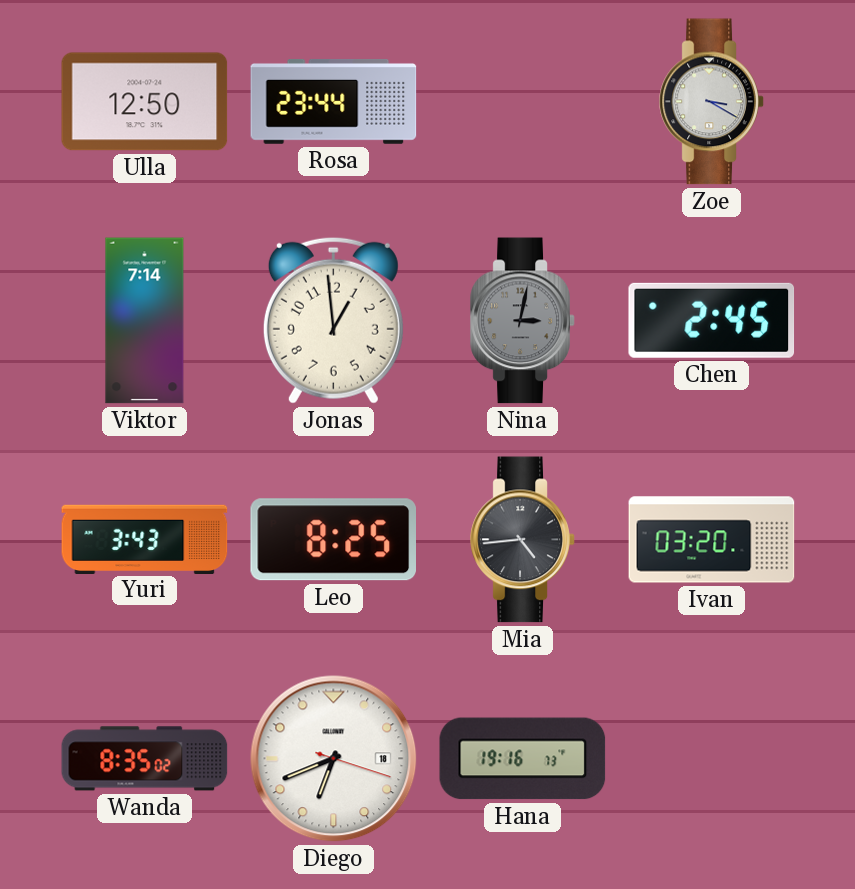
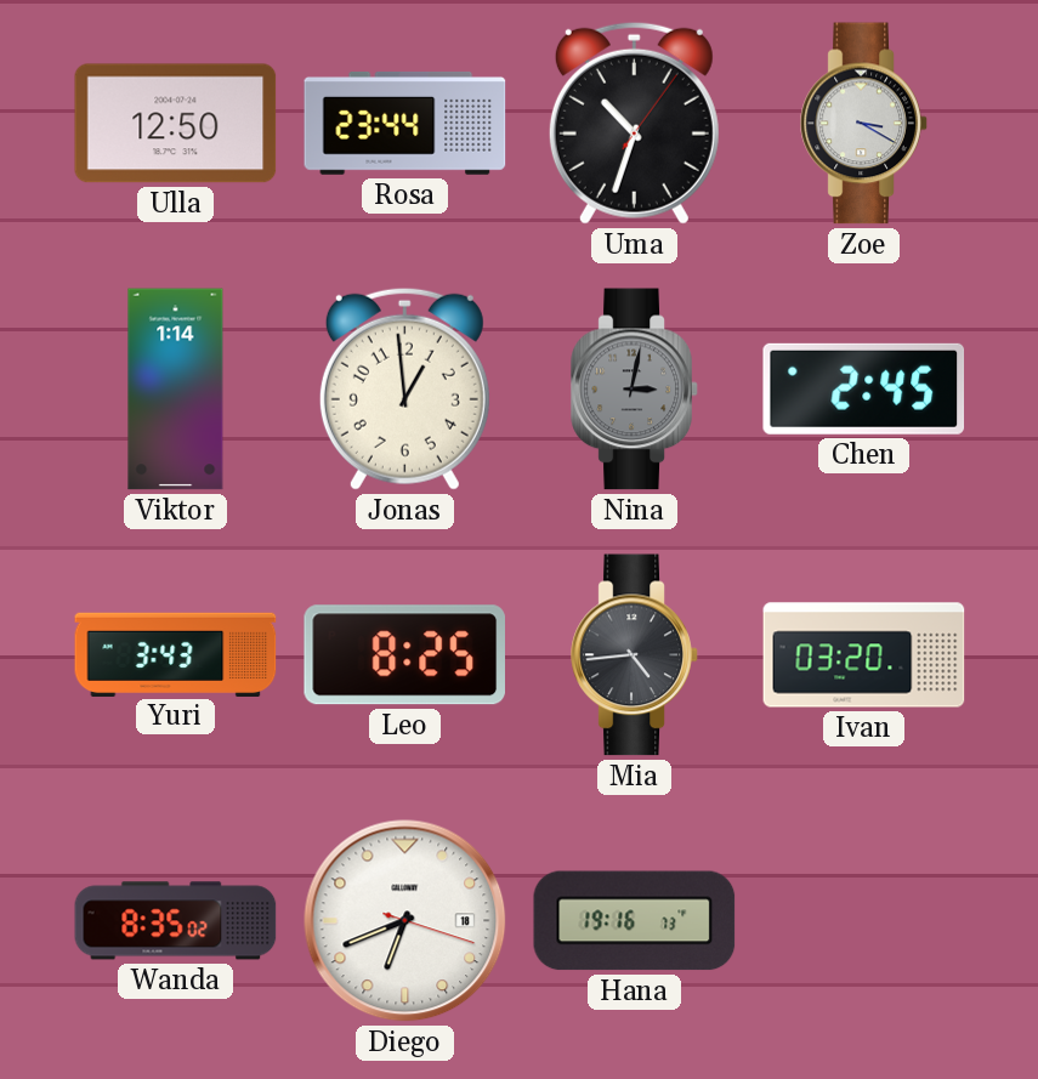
Uma: none -> 10:33
Viktor: 7:14 -> 1:14
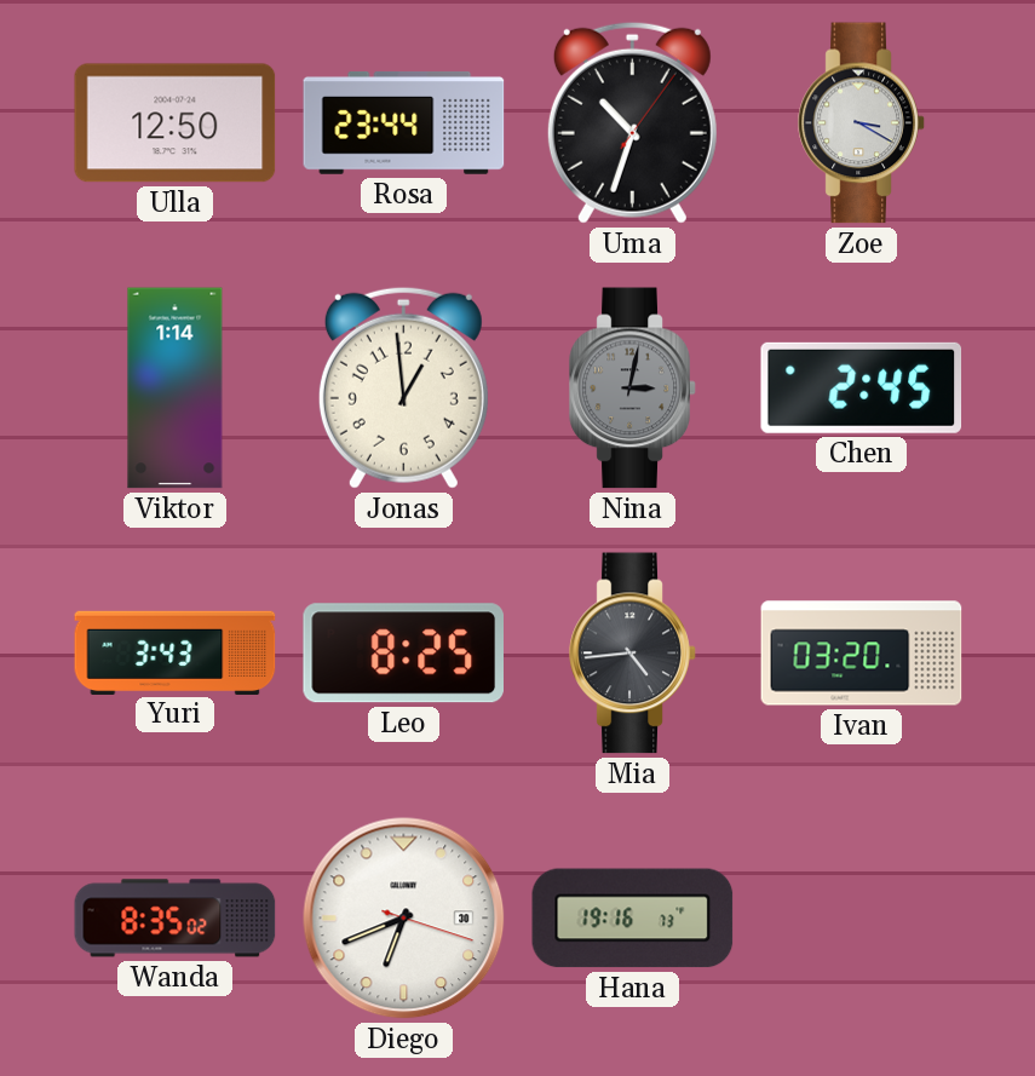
Diego date: 18 -> 30
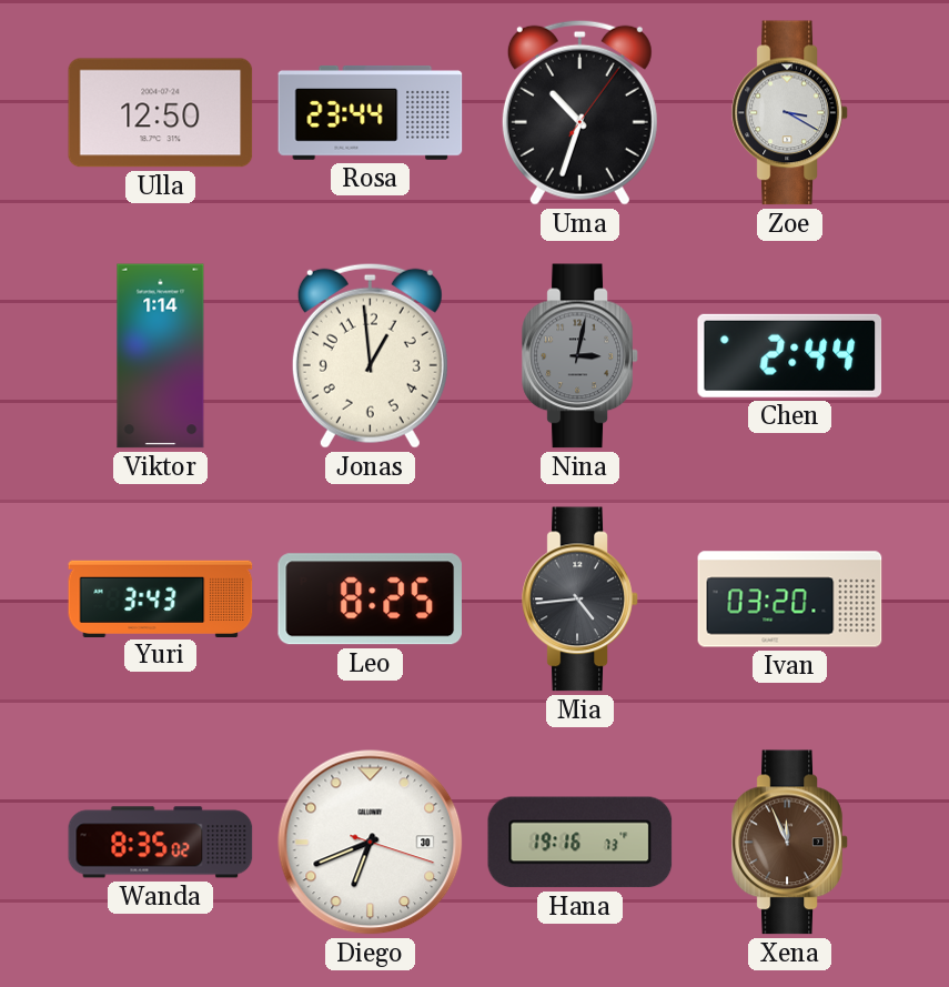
Chen: 2:45 -> 2:44
Xena: none -> 11:56
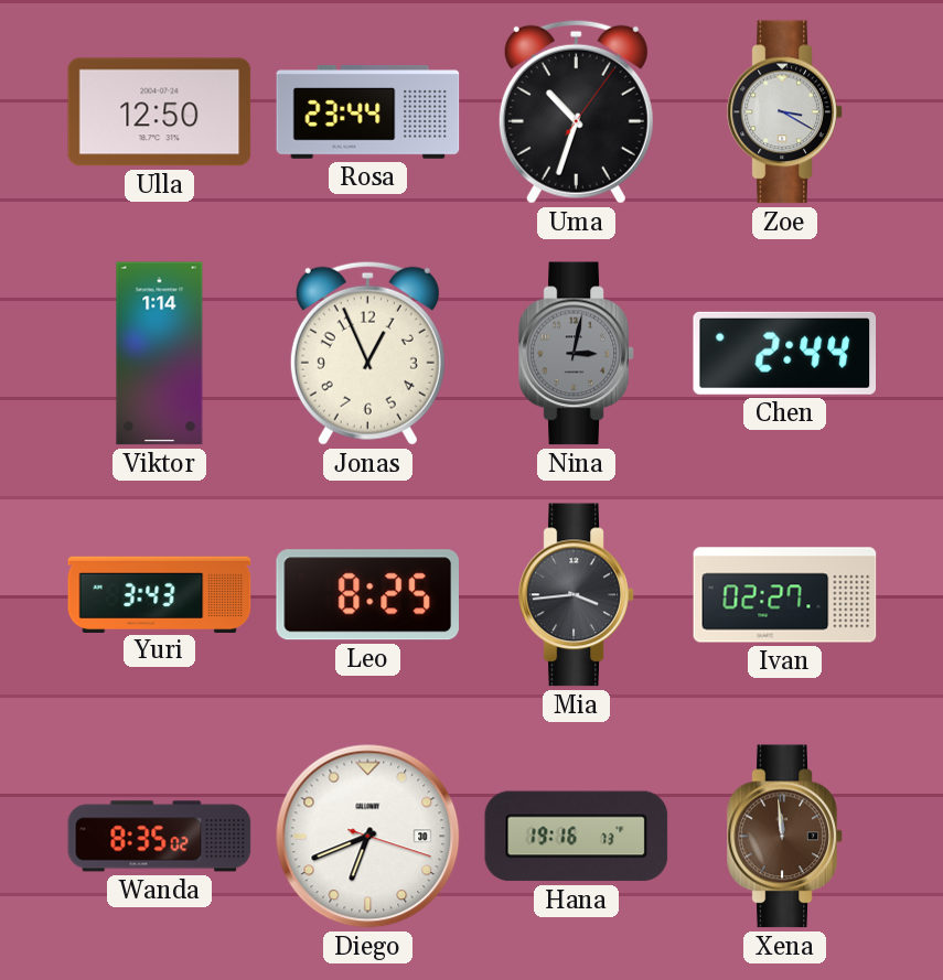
Jonas: 12:59 -> 12:56
Mia: 4:44 -> 3:44
Ivan: 03:20 -> 02:27
Xena: 11:56 -> 11:59
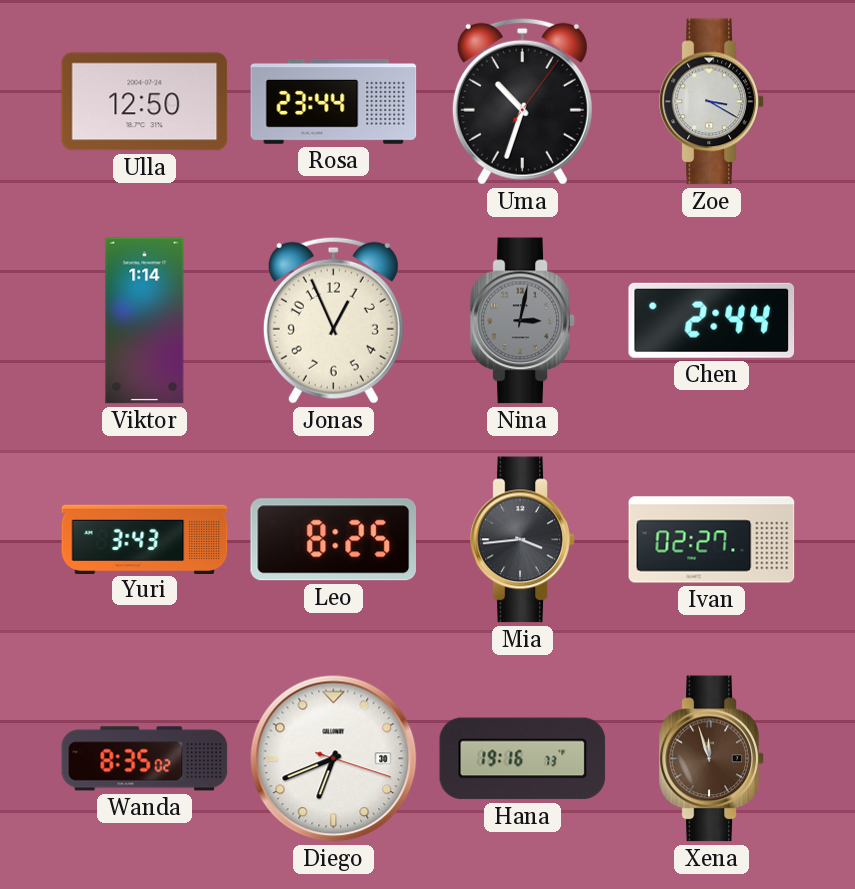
Xena: 11:59 -> 11:57
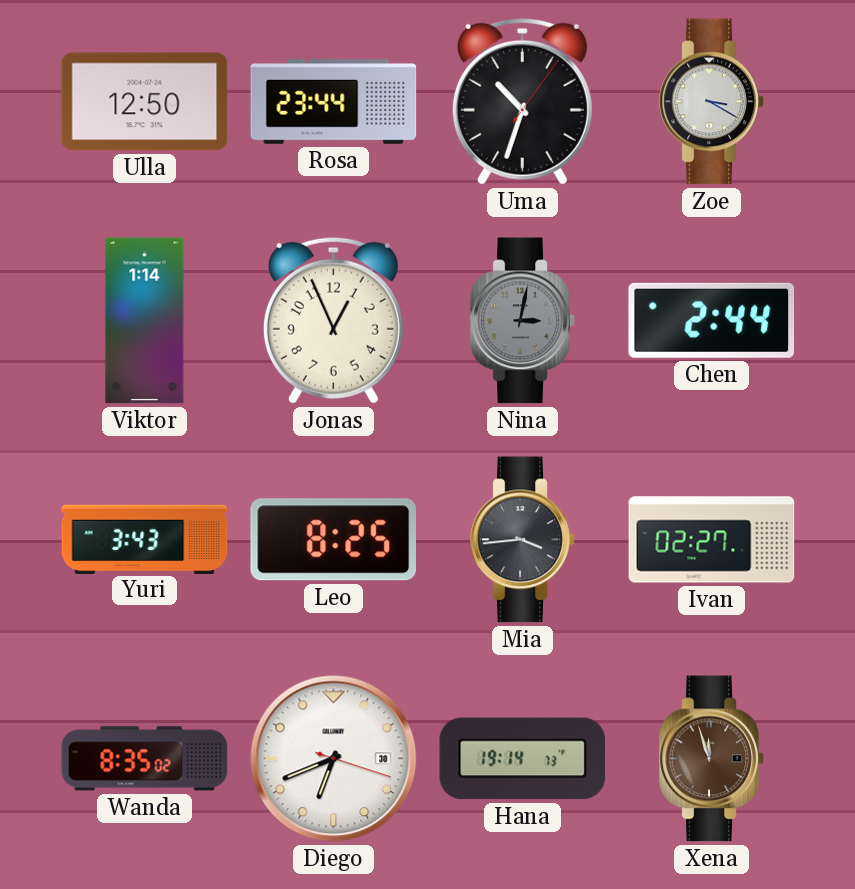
Hana: 19:16 -> 19:14
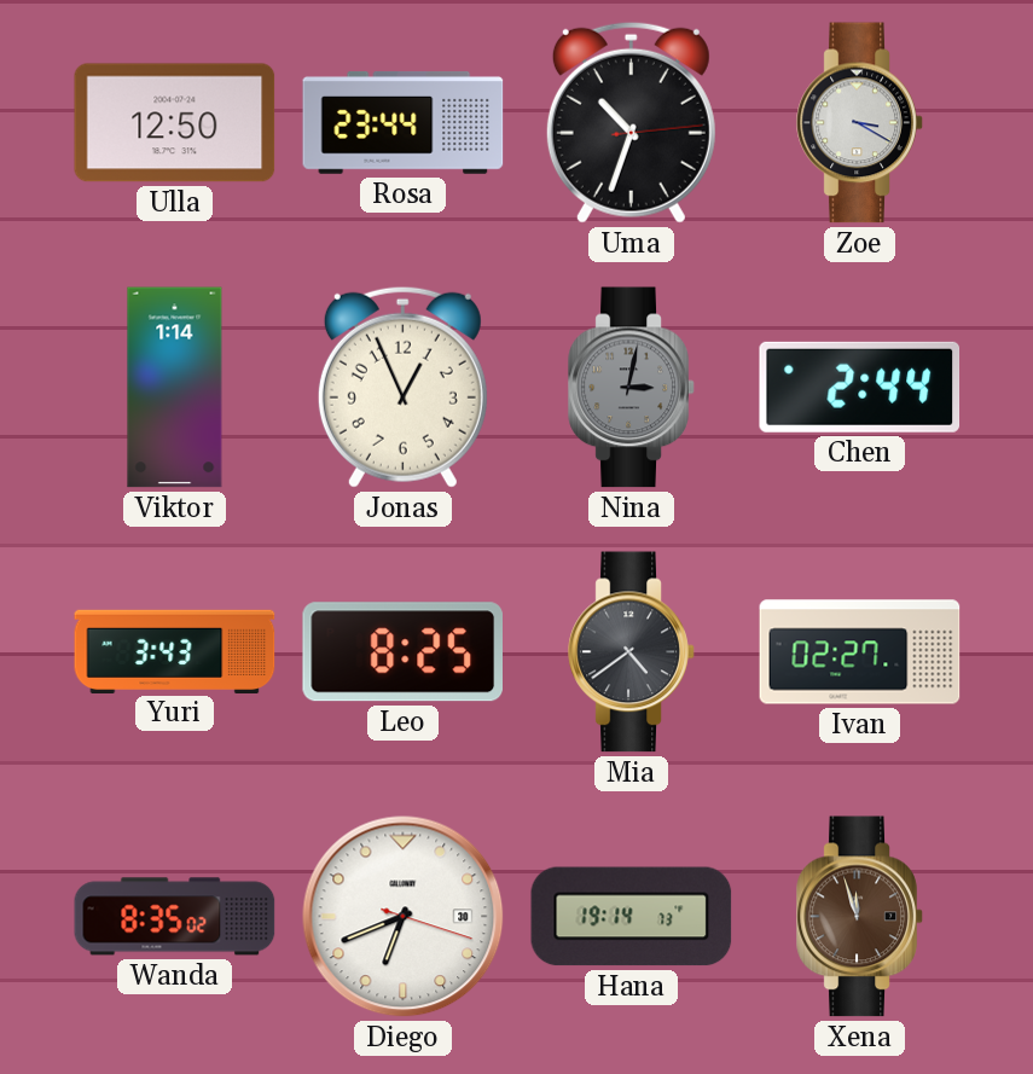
Uma: 10:33:06 -> 10:33:14
Mia: 3:44 -> 4:39
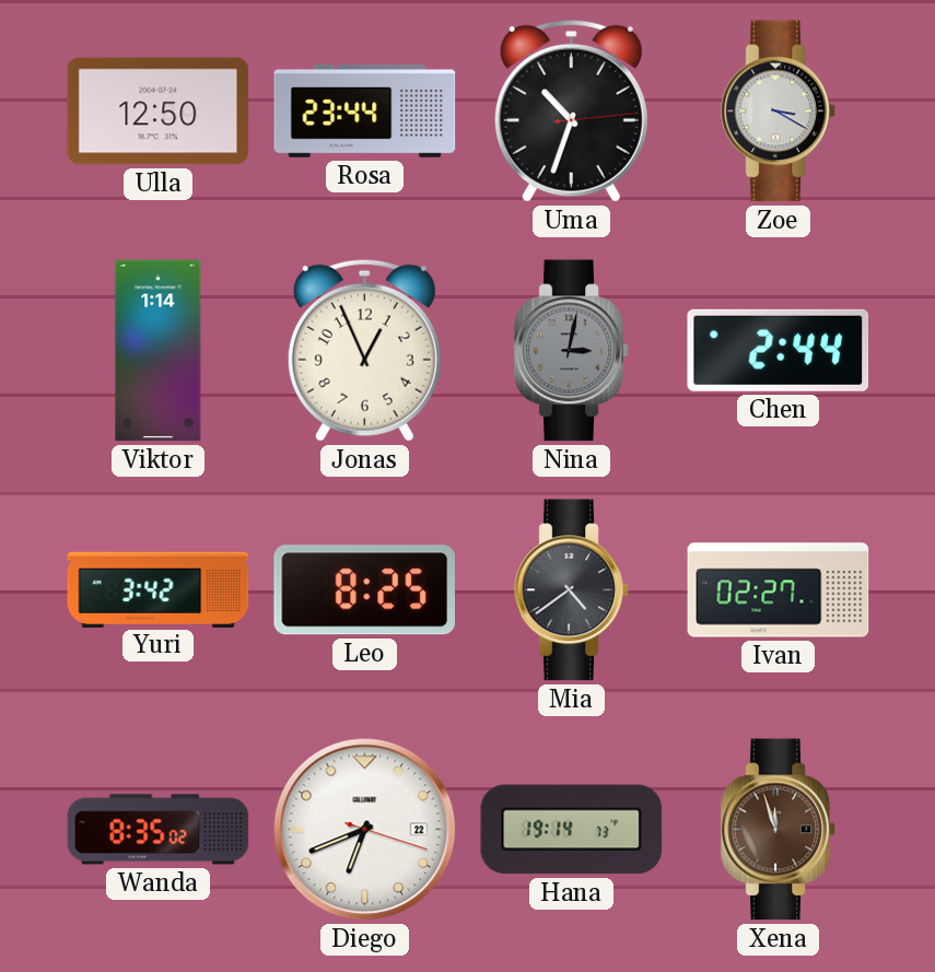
Yuri: 3:43 -> 3:42
Diego date: 30 -> 22
